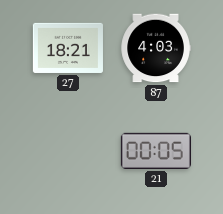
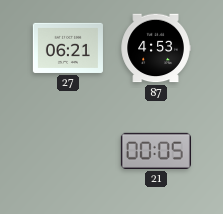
27: 18:21 -> 06:21
87: 4:03 -> 4:53
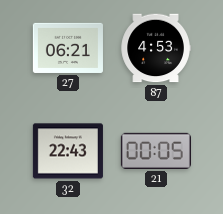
32: none -> 22:43
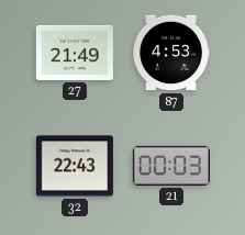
27: 06:21 -> 21:49
21: 00:05 -> 00:03
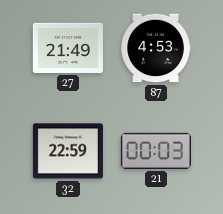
32: 22:43 -> 22:59
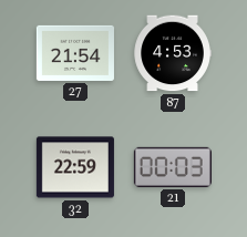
27: 21:49 -> 21:54
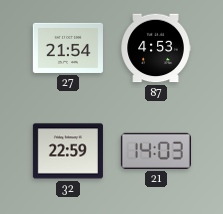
21: 00:03 -> 14:03
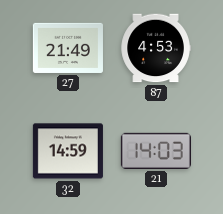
27: 21:54 -> 21:49
32: 22:59 -> 14:59
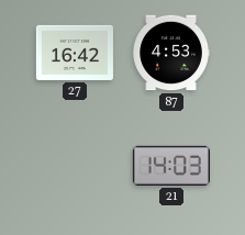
27: 21:49 -> 16:42
32: 14:59 -> none
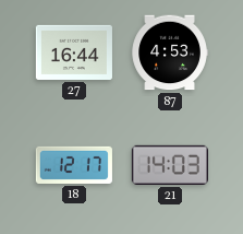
27: 16:42 -> 16:44
18: none -> 12:17
